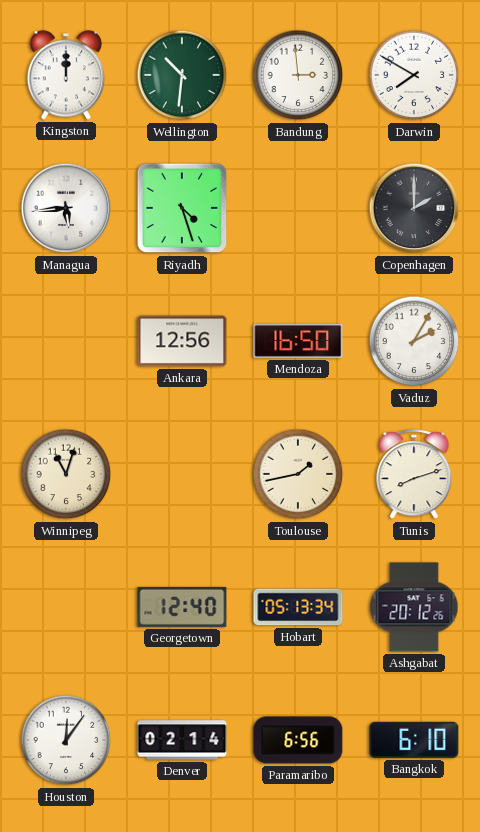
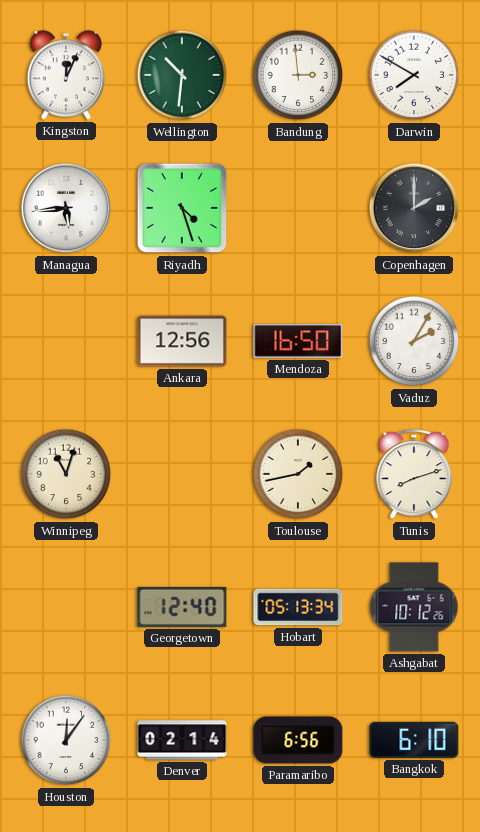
Kingston: 12:00 -> 12:04
Ashgabat: 20:12 -> 10:12
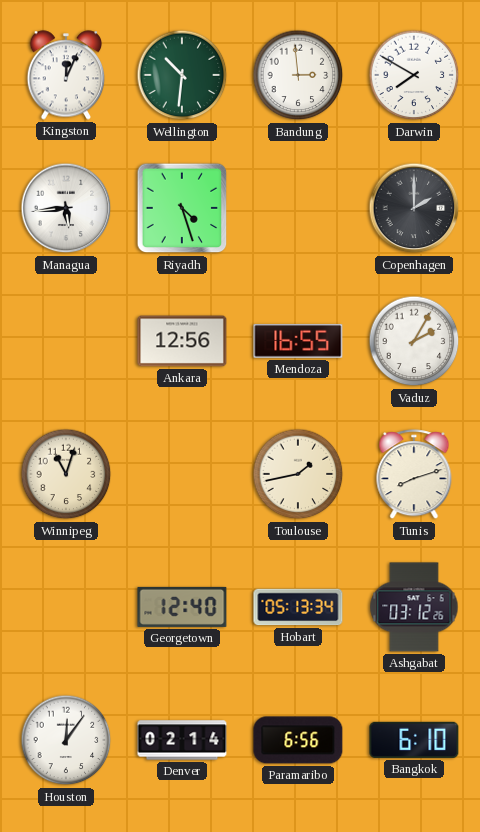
Mendoza: 16:50 -> 16:55
Ashgabat: 10:12 -> 03:12
